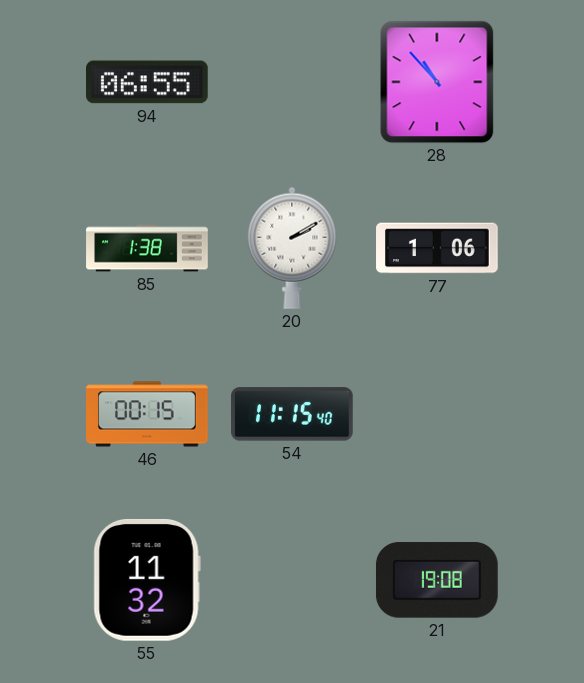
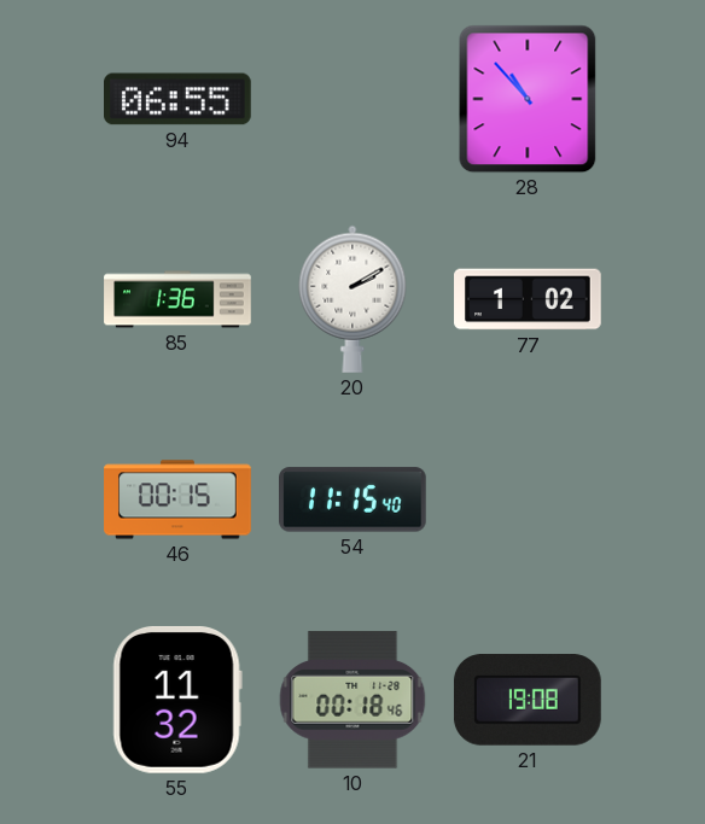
85: 1:38 -> 1:36
77: 1:06 -> 1:02
10: none -> 00:18
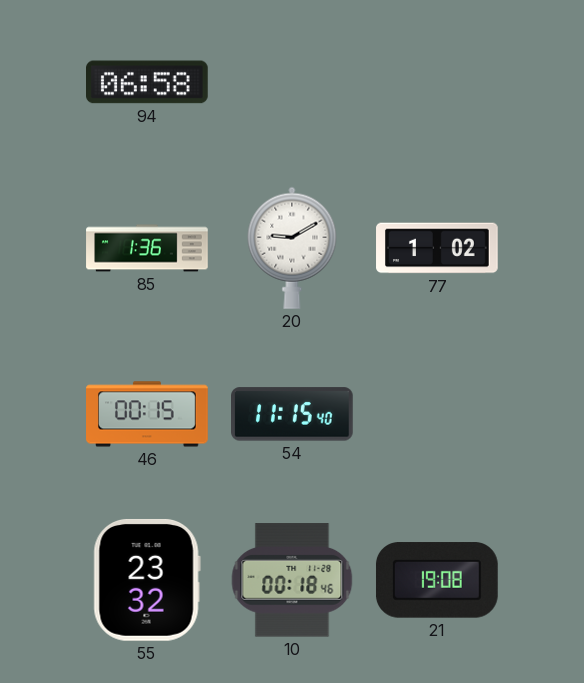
94: 06:55 -> 06:58
28: 10:53 -> none
20: 2:10 -> 9:10
55: 11:32 -> 23:32
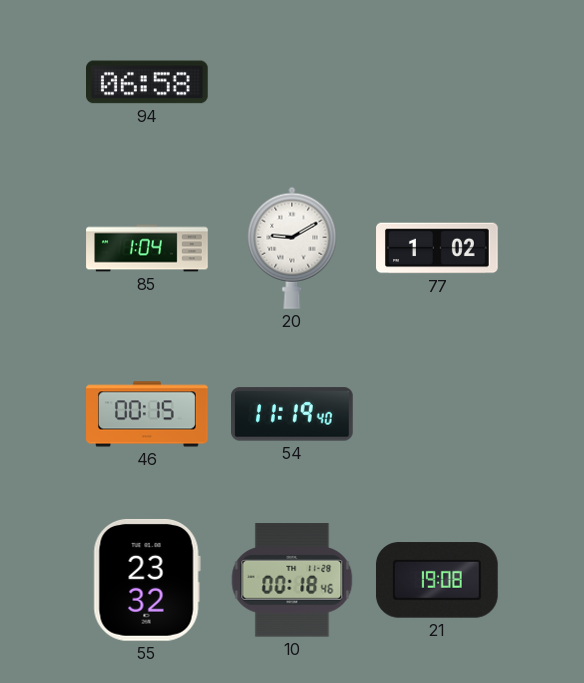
85: 1:36 -> 1:04
54: 11:15 -> 11:19
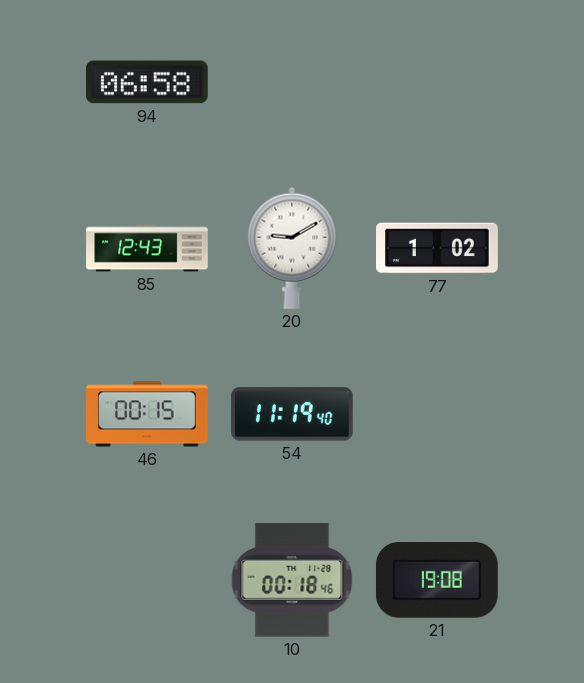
85: 1:04 -> 12:43
55: 23:32 -> none
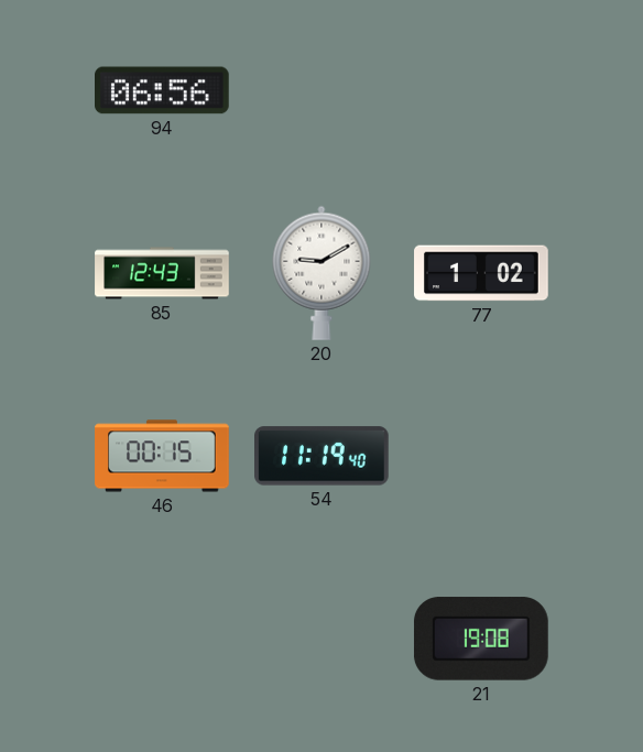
94: 06:58 -> 06:56
10: 00:18 -> none
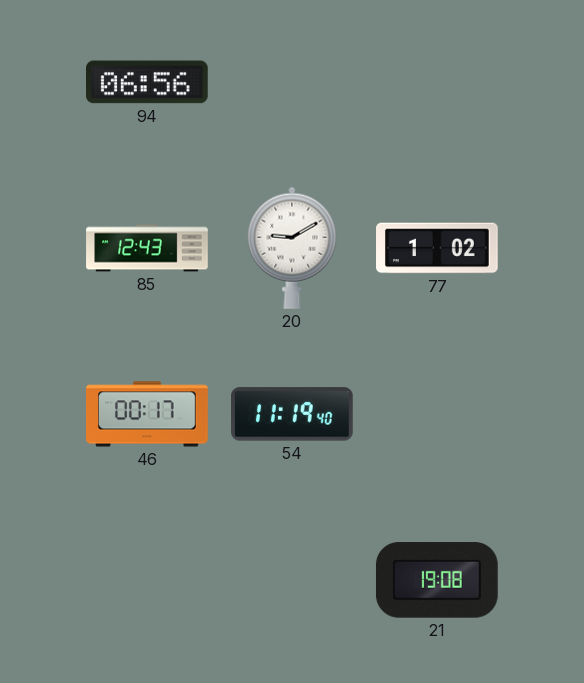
46: 00:15 -> 00:17
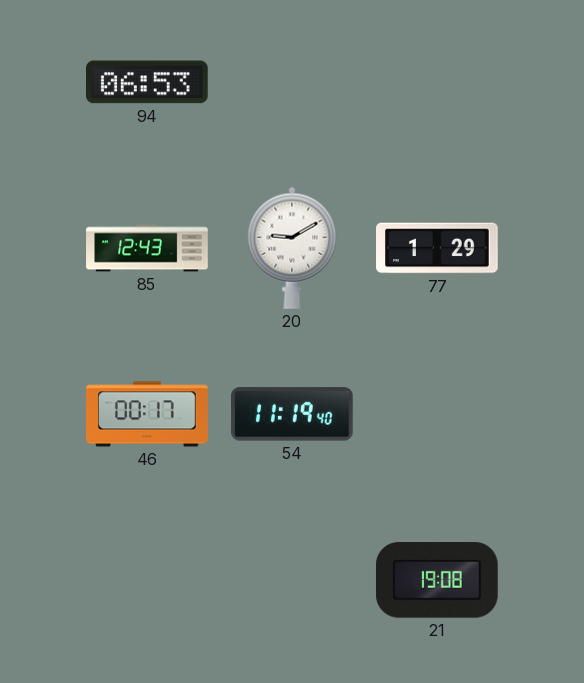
94: 06:56 -> 06:53
77: 1:02 -> 1:29
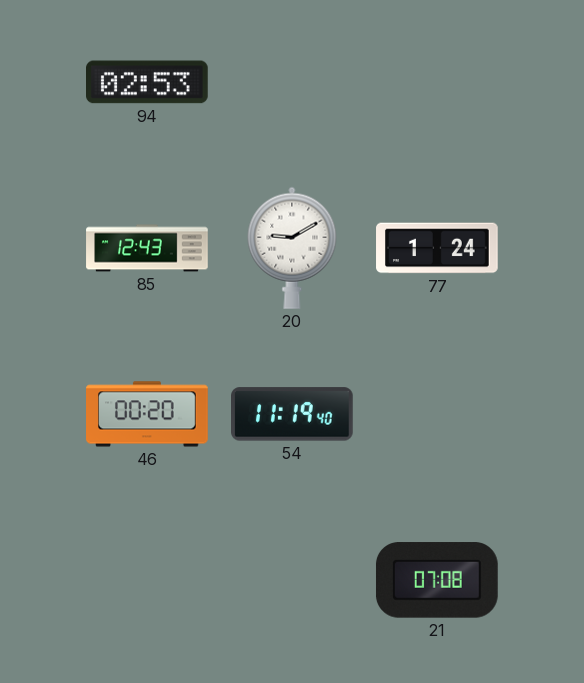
94: 06:53 -> 02:53
77: 1:29 -> 1:24
46: 00:17 -> 00:20
21: 19:08 -> 07:08
